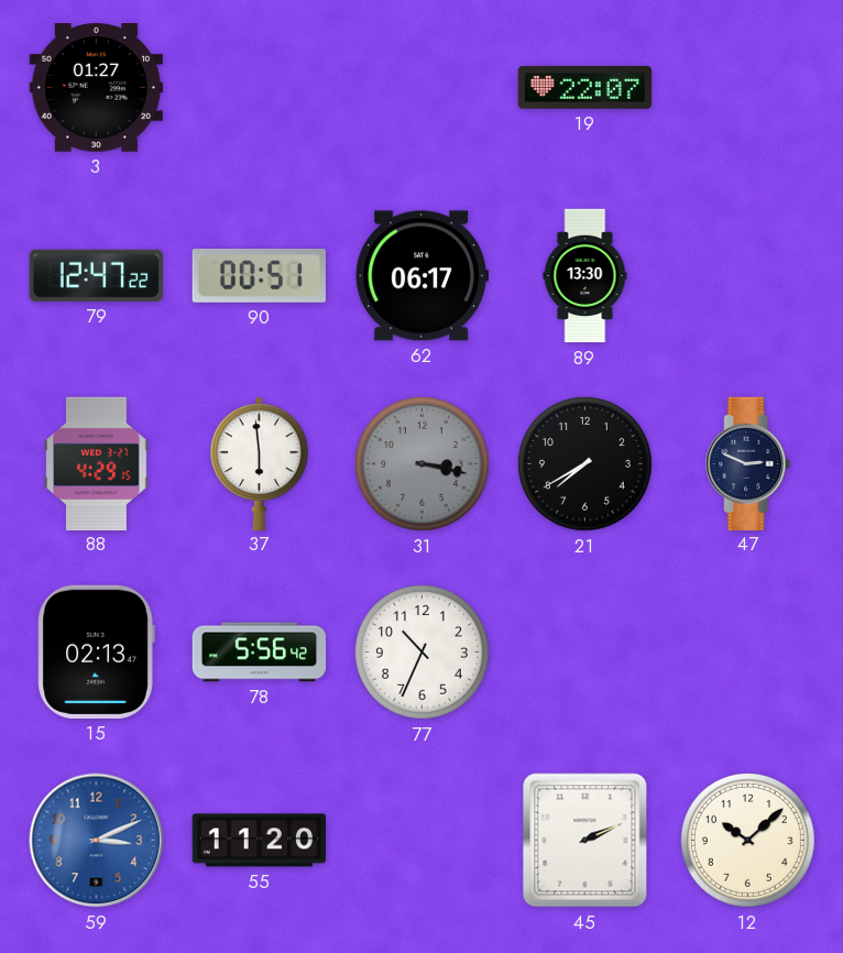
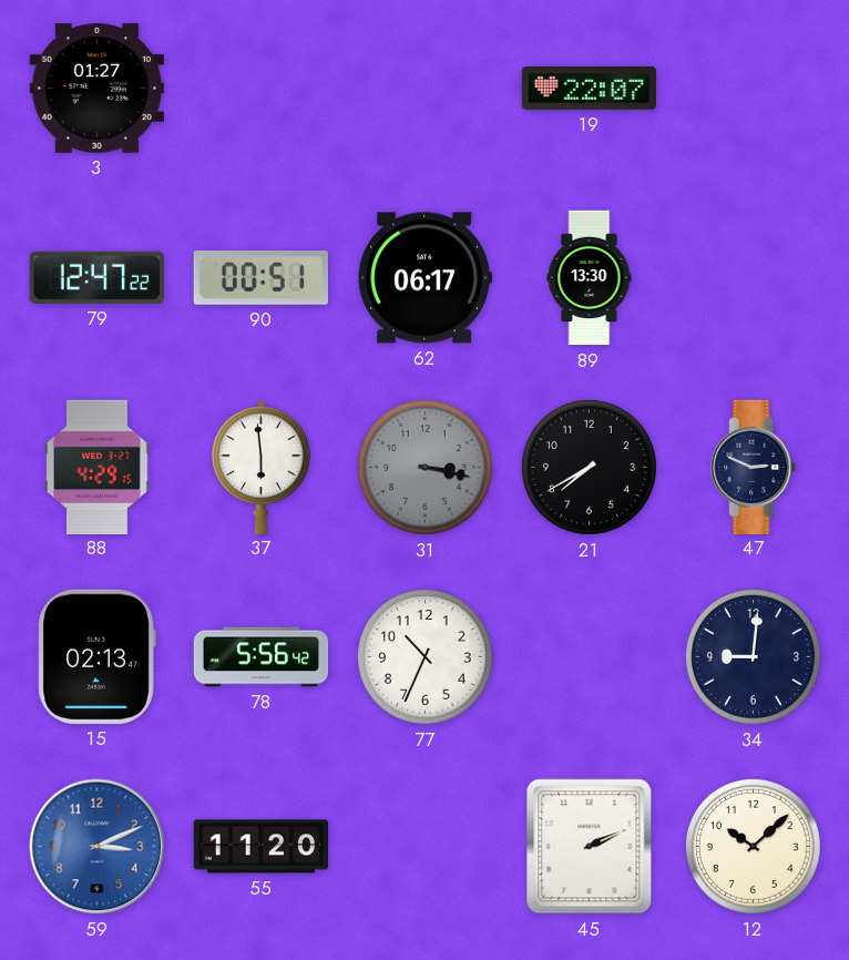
34: none -> 9:01
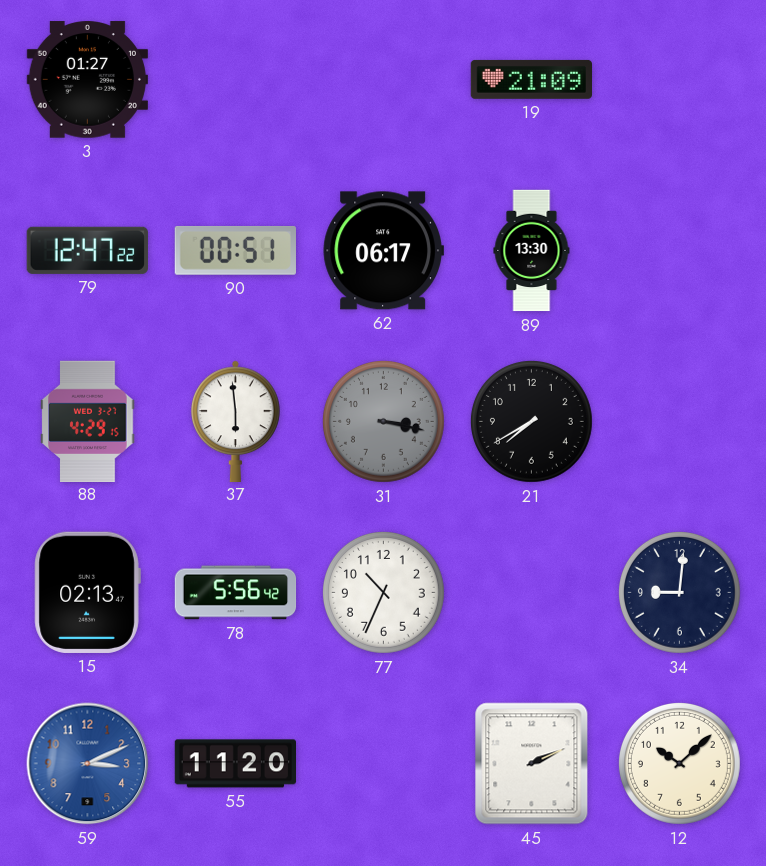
19: 22:07 -> 21:09
47: 2:49 -> none
